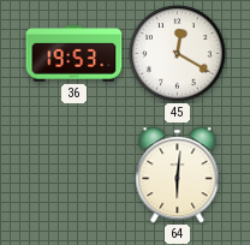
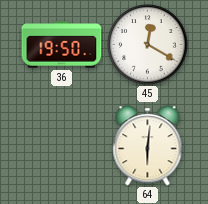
36: 19:53 -> 19:50
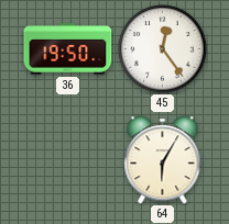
45: 12:20 -> 12:24
64: 6:01 -> 6:05
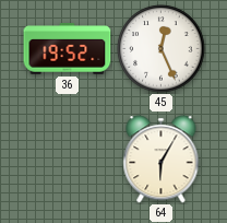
36: 19:50 -> 19:52
45: 12:24 -> 12:26
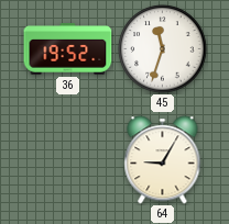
45: 12:26 -> 11:33
64: 6:05 -> 9:05
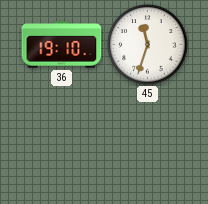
36: 19:52 -> 19:10
64: 9:05 -> none
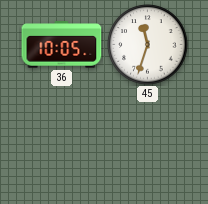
36: 19:10 -> 10:05
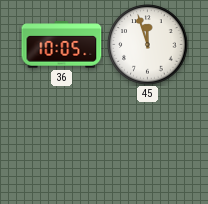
45: 11:33 -> 11:57
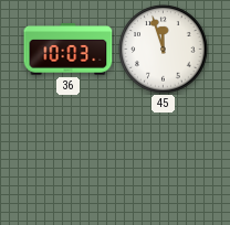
36: 10:05 -> 10:03
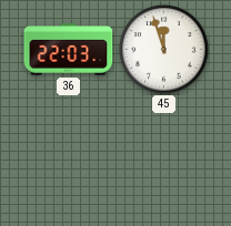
36: 10:03 -> 22:03
